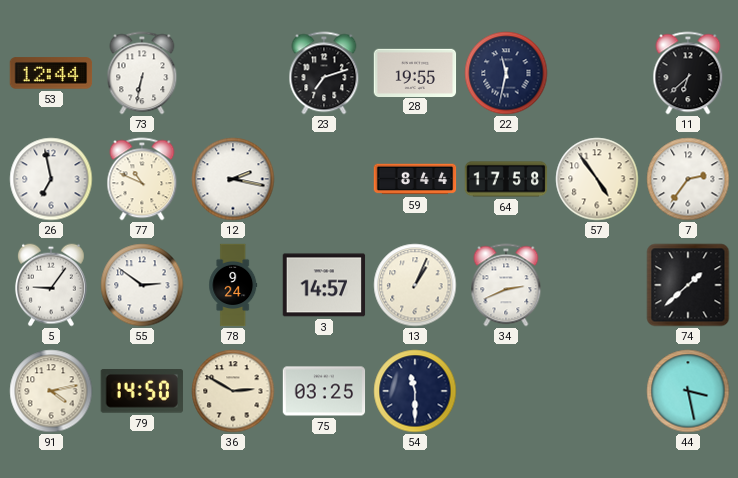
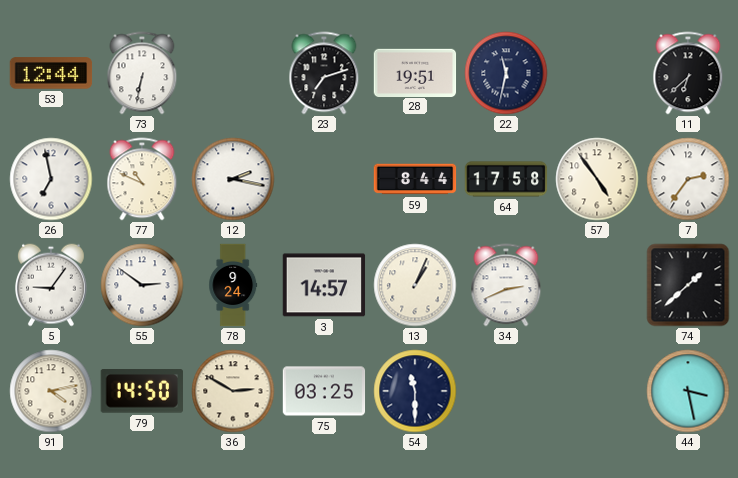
28: 19:55 -> 19:51
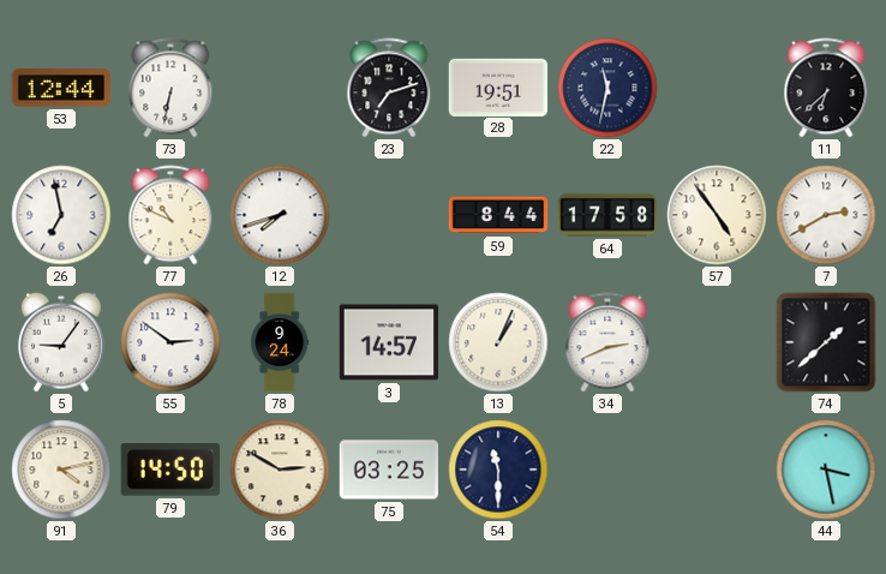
12: 2:17 -> 7:42
7: 2:36 -> 2:40
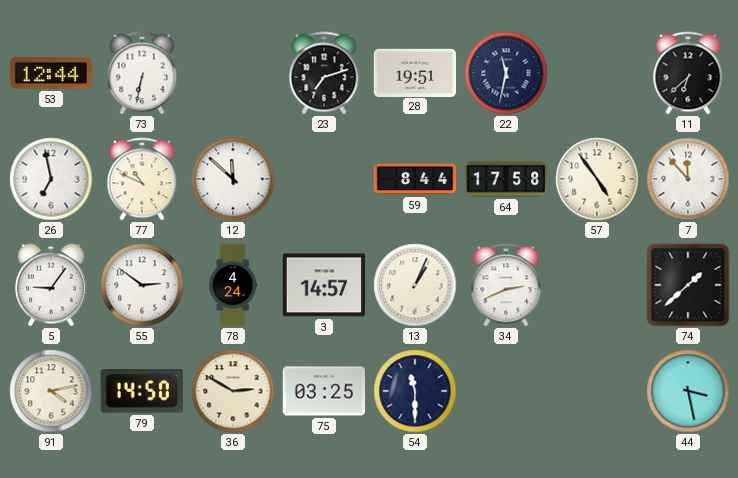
12: 7:42 -> 11:52
7: 2:40 -> 11:53
78: 9:24 -> 4:24
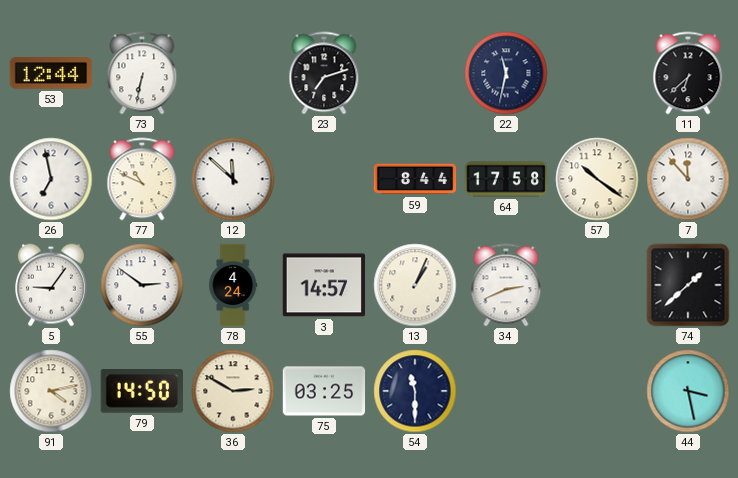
28: 19:51 -> none
57: 4:54 -> 10:21
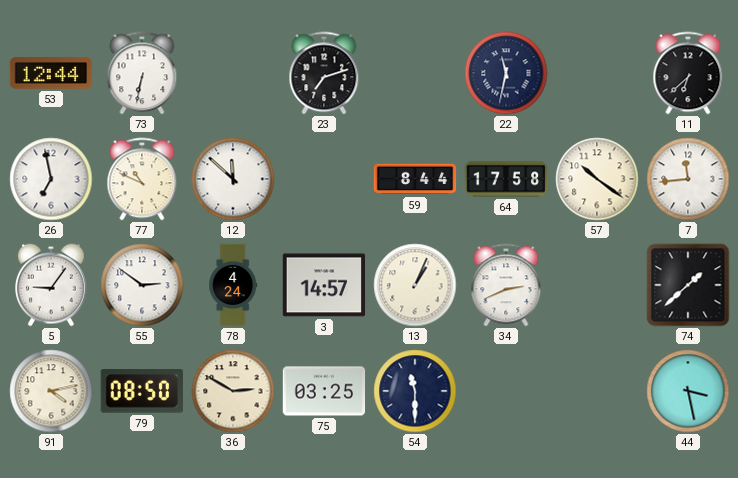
7: 11:53 -> 11:44
79: 14:50 -> 08:50
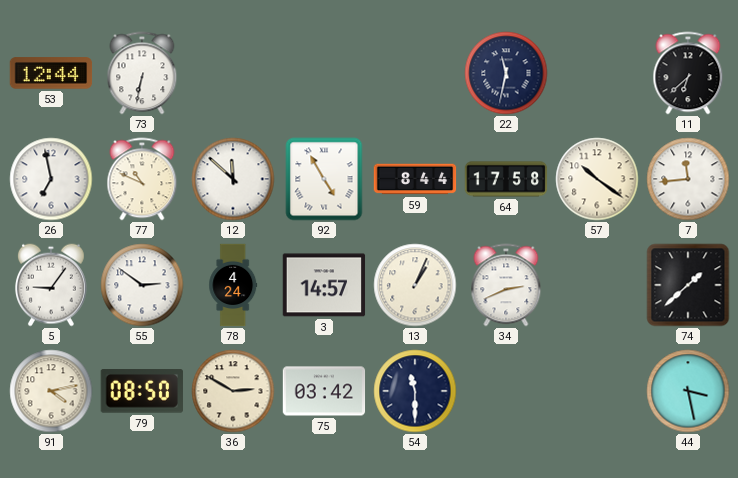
23: 7:12 -> none
92: none -> 4:55
75: 03:25 -> 03:42
